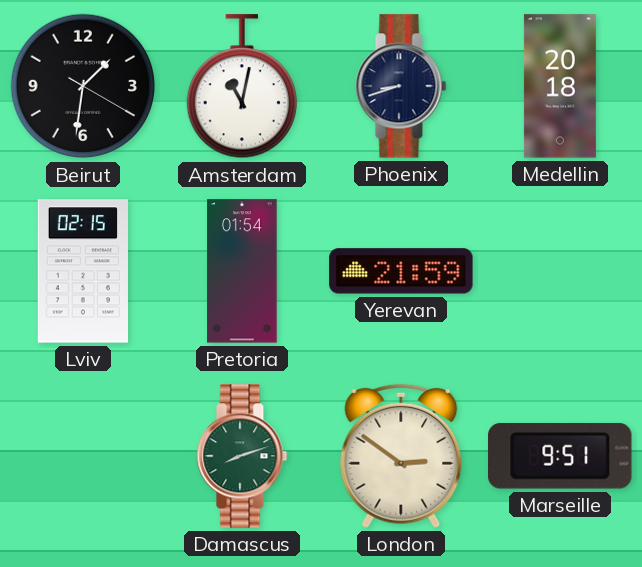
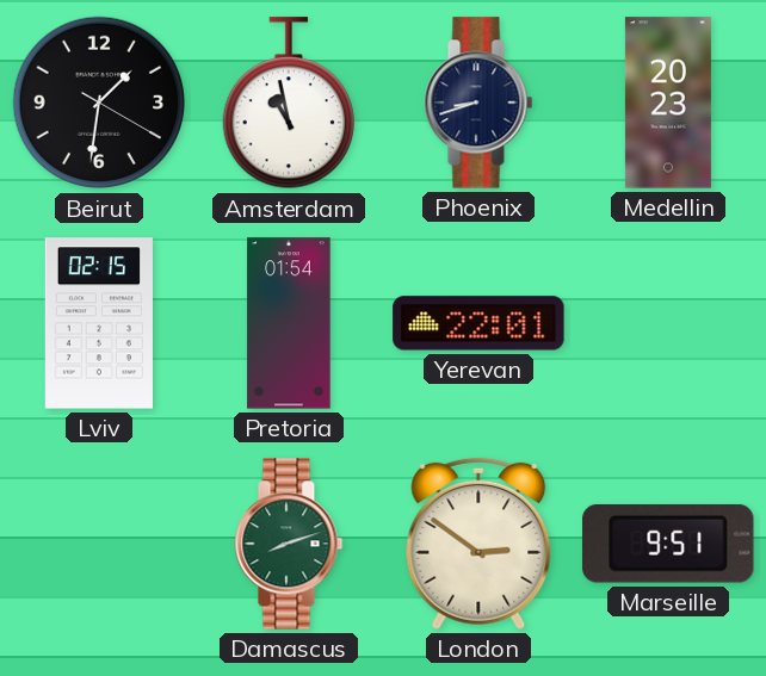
Amsterdam: 11:02 -> 10:58
Medellin: 20:18 -> 20:23
Yerevan: 21:59 -> 22:01
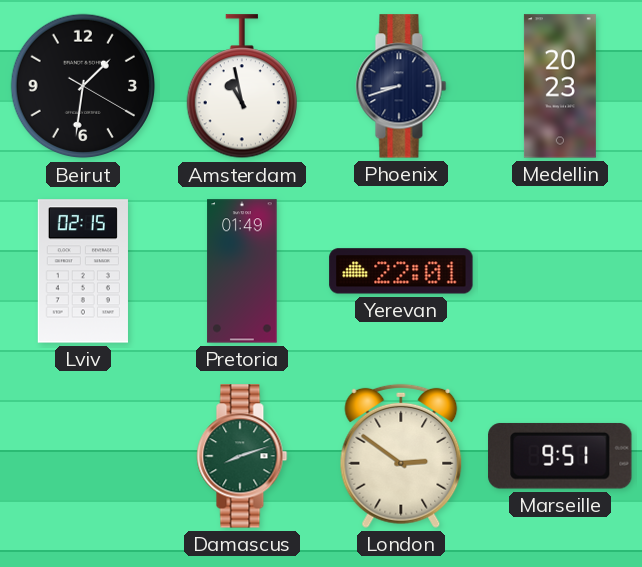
Pretoria: 01:54 -> 01:49
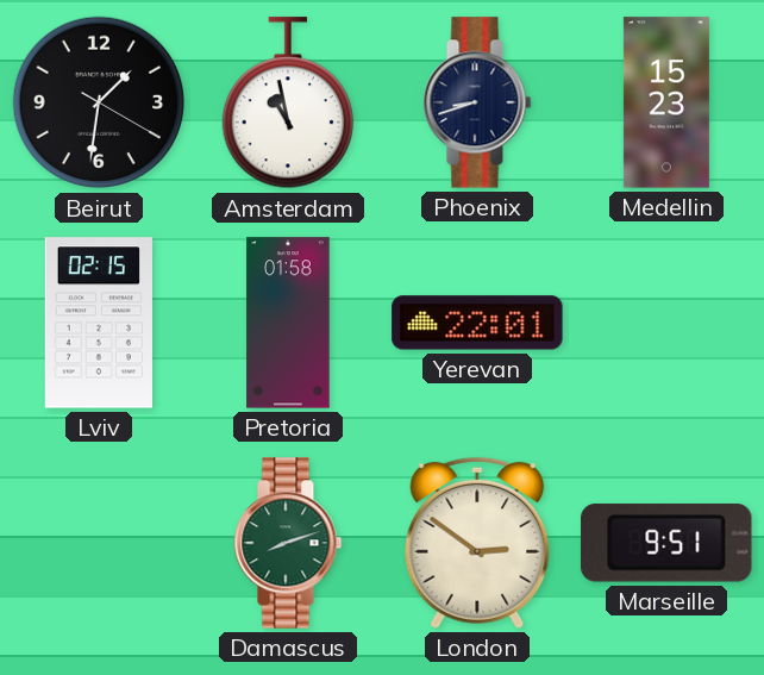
Medellin: 20:23 -> 15:23
Pretoria: 01:49 -> 01:58
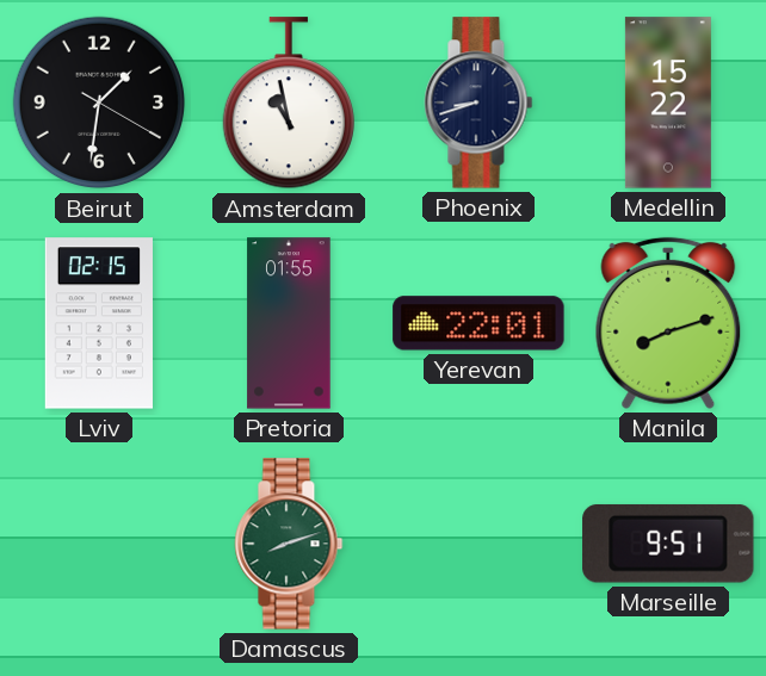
Medellin: 15:23 -> 15:22
Pretoria: 01:58 -> 01:55
Manila: none -> 8:12
London: 2:51 -> none
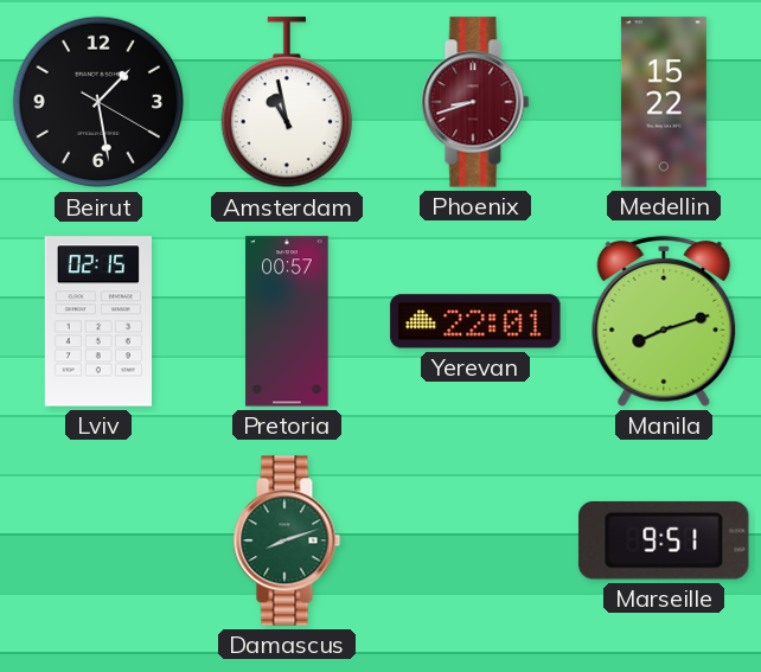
Beirut: 1:31 -> 1:28
Phoenix dial: navy -> burgundy
Pretoria: 01:55 -> 00:57
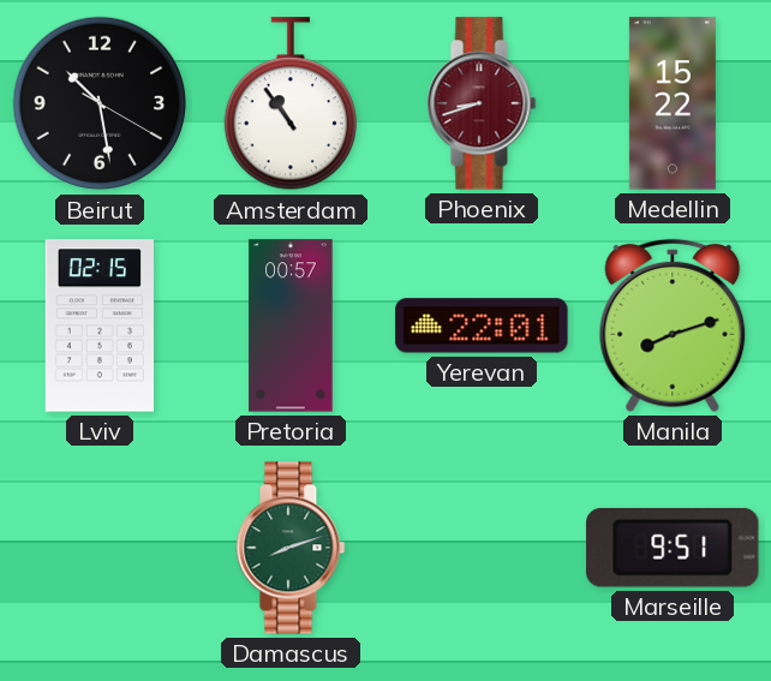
Beirut: 1:28 -> 10:28
Amsterdam: 10:58 -> 10:54
